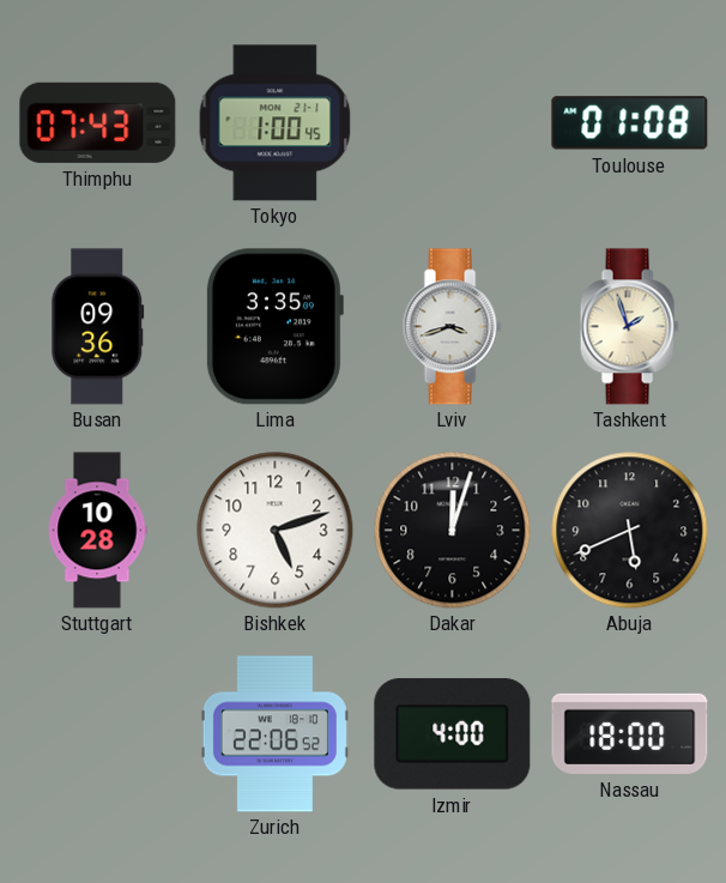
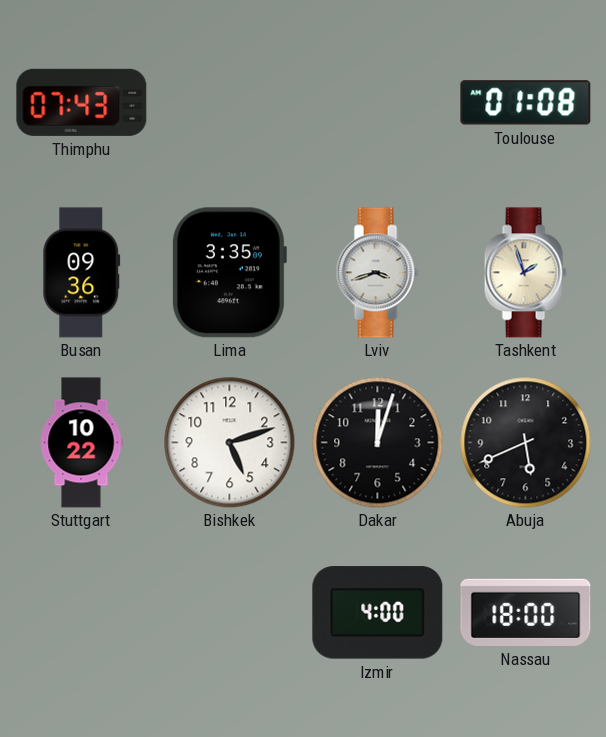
Tokyo: 1:00 -> none
Stuttgart: 10:28 -> 10:22
Zurich: 22:06 -> none
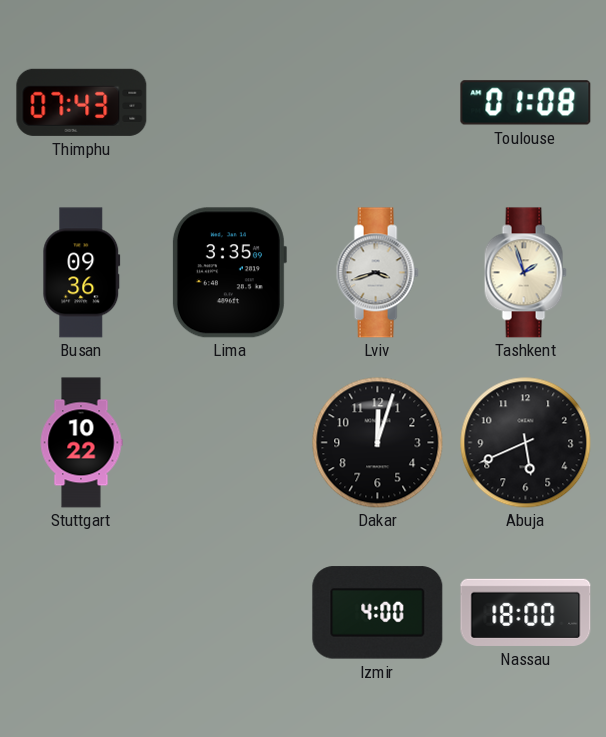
Bishkek: 5:12 -> none
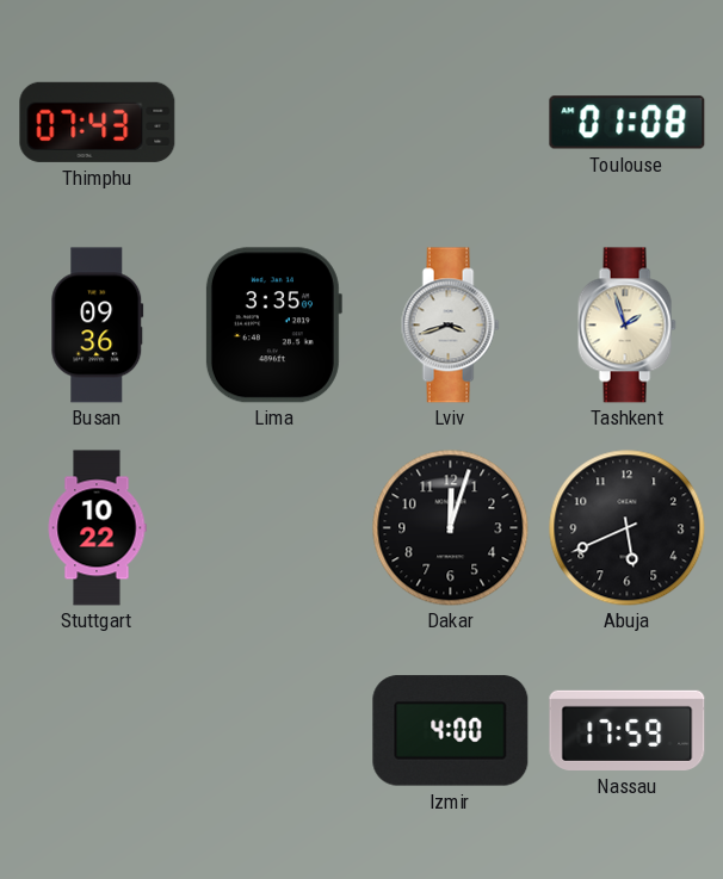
Nassau: 18:00 -> 17:59
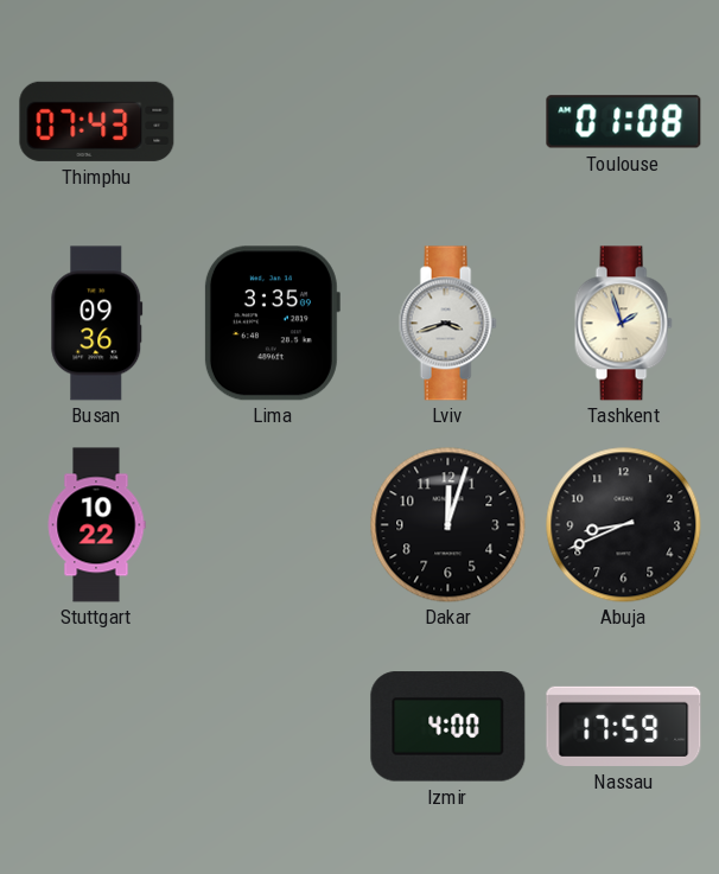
Abuja: 5:41 -> 8:41
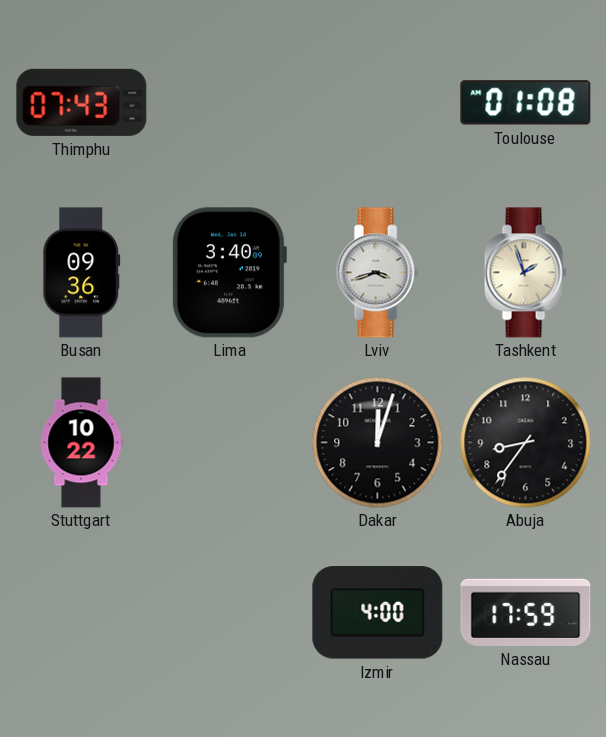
Lima: 3:35 -> 3:40
Abuja: 8:41 -> 8:36
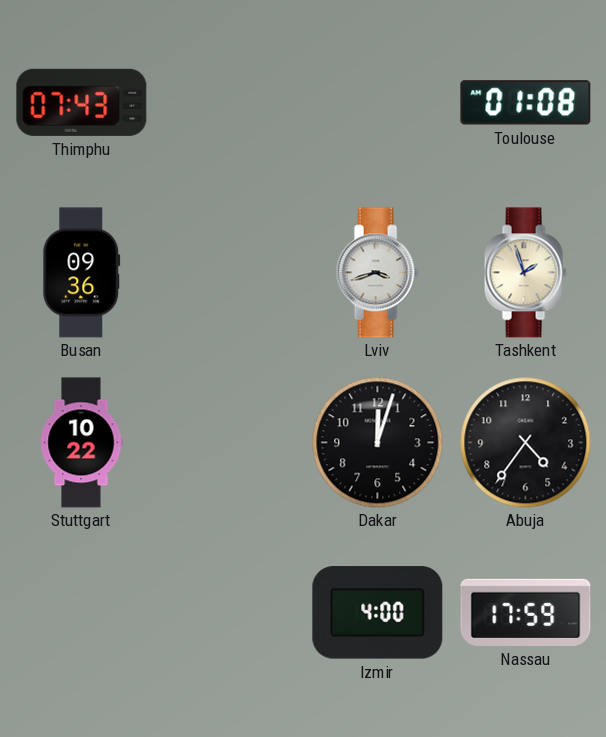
Lima: 3:40 -> none
Abuja: 8:36 -> 4:36
